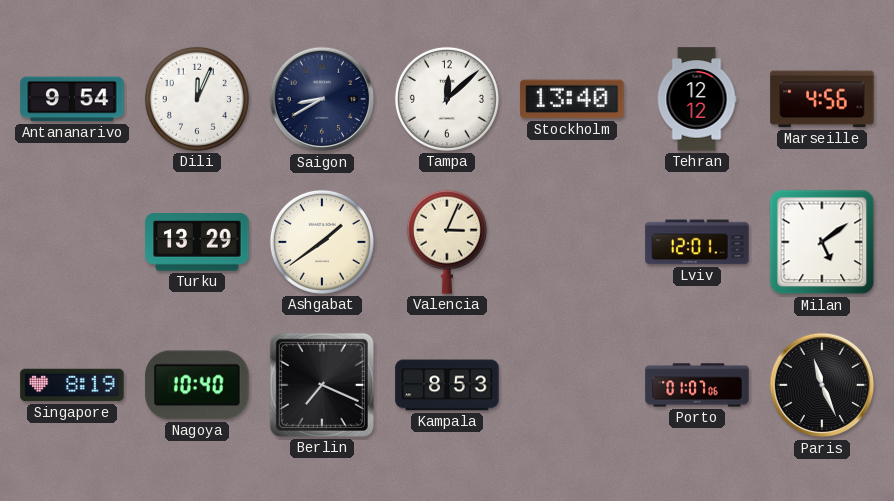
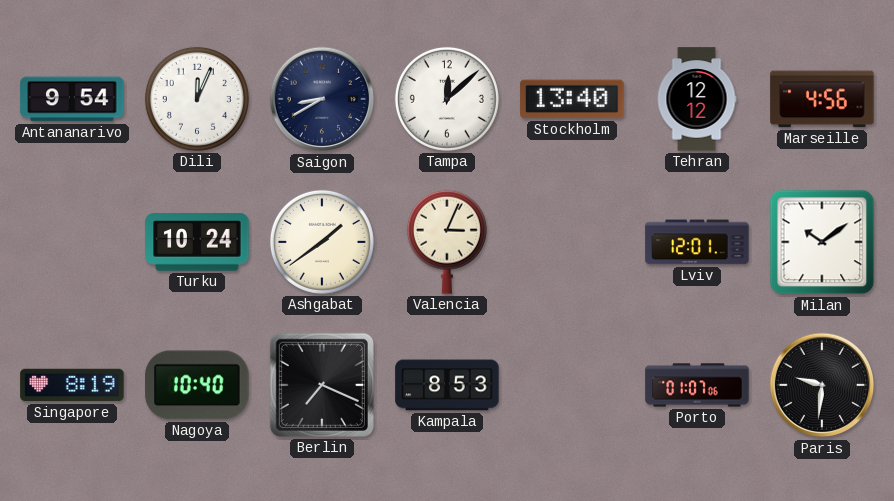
Turku: 13:29 -> 10:24
Milan: 5:09 -> 10:09
Paris: 11:26 -> 9:31
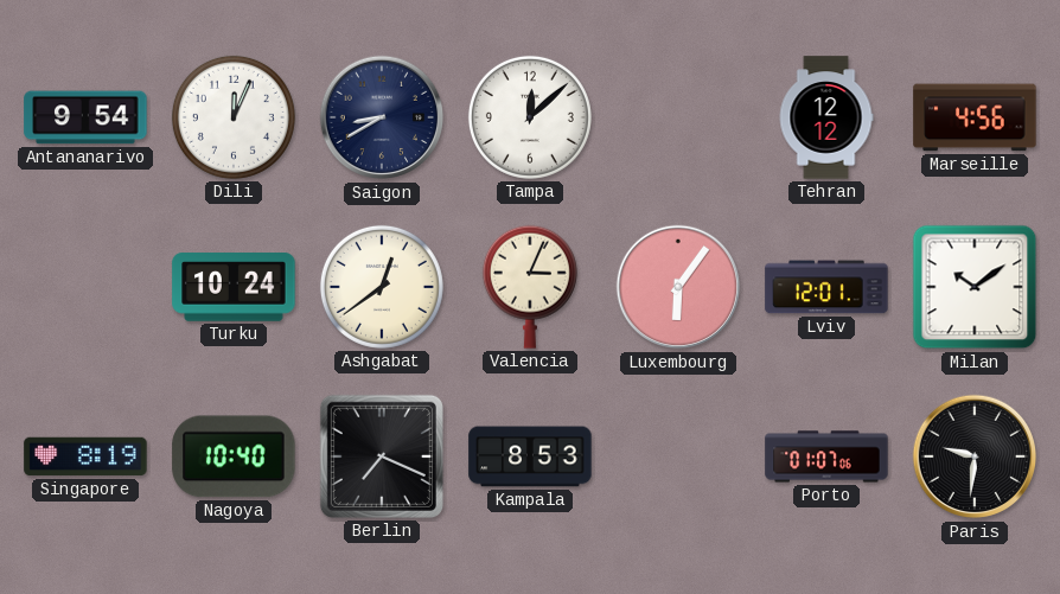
Stockholm: 13:40 -> none
Ashgabat: 1:39 -> 12:39
Luxembourg: none -> 6:06
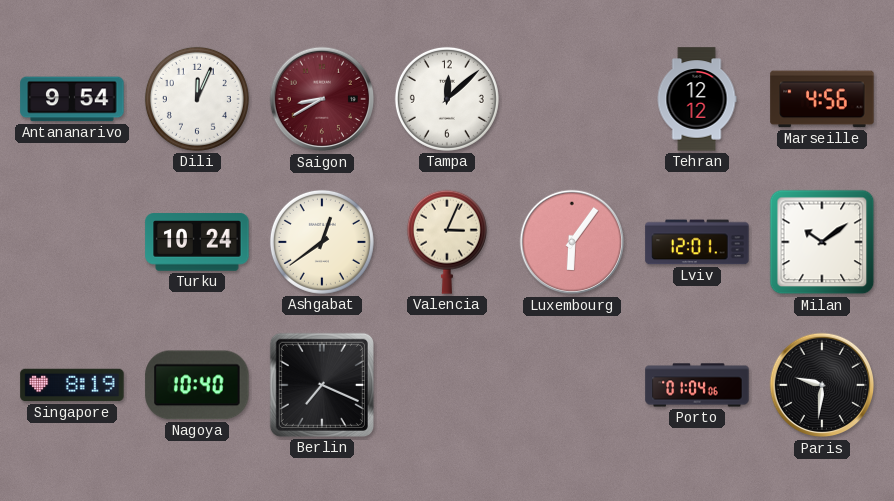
Saigon dial: navy -> burgundy
Kampala: 8:53 -> none
Porto: 01:07 -> 01:04
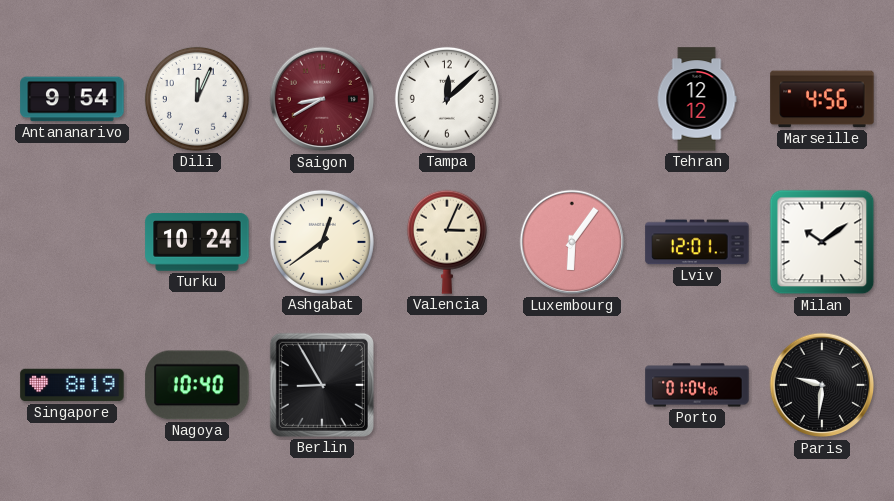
Berlin: 7:19 -> 8:55
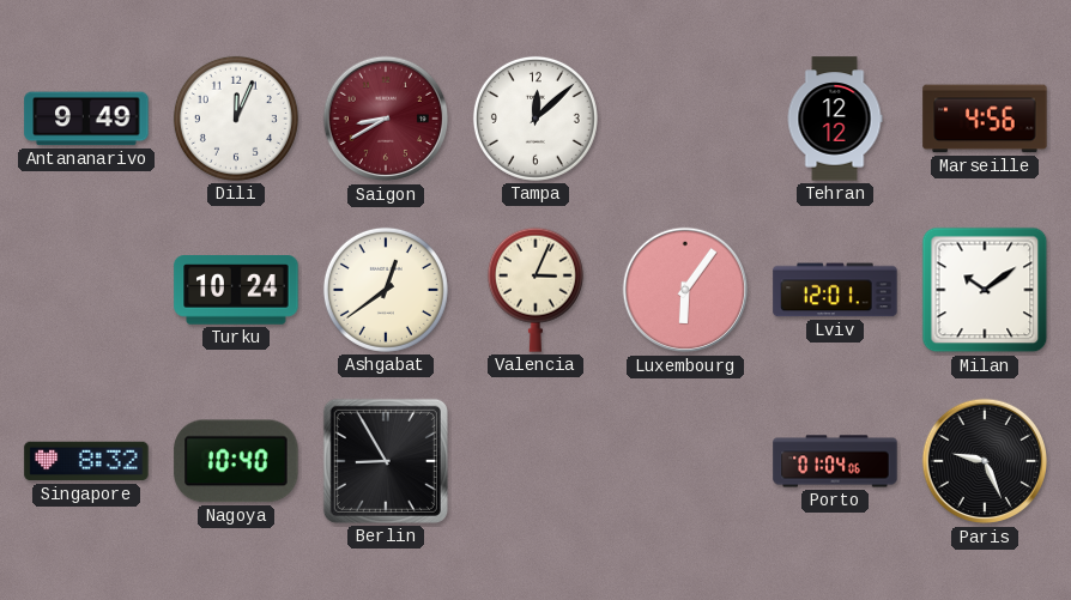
Antananarivo: 9:54 -> 9:49
Singapore: 8:19 -> 8:32
Paris: 9:31 -> 9:26
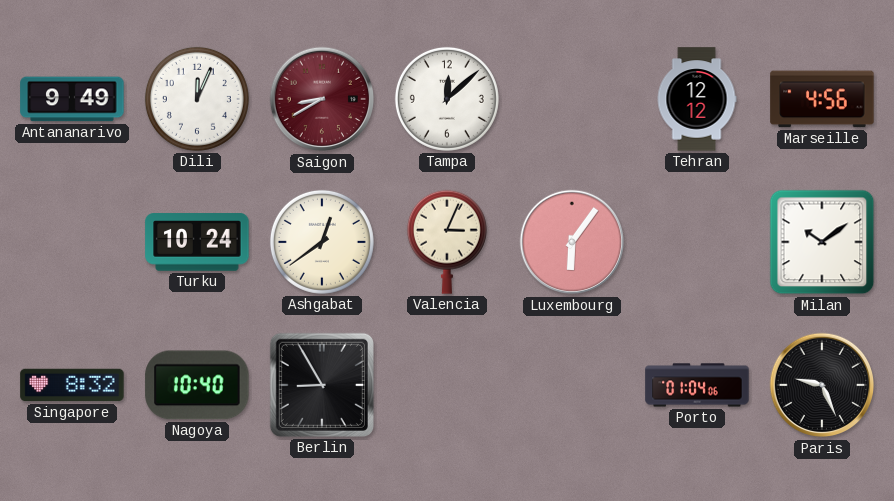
Lviv: 12:01 -> none
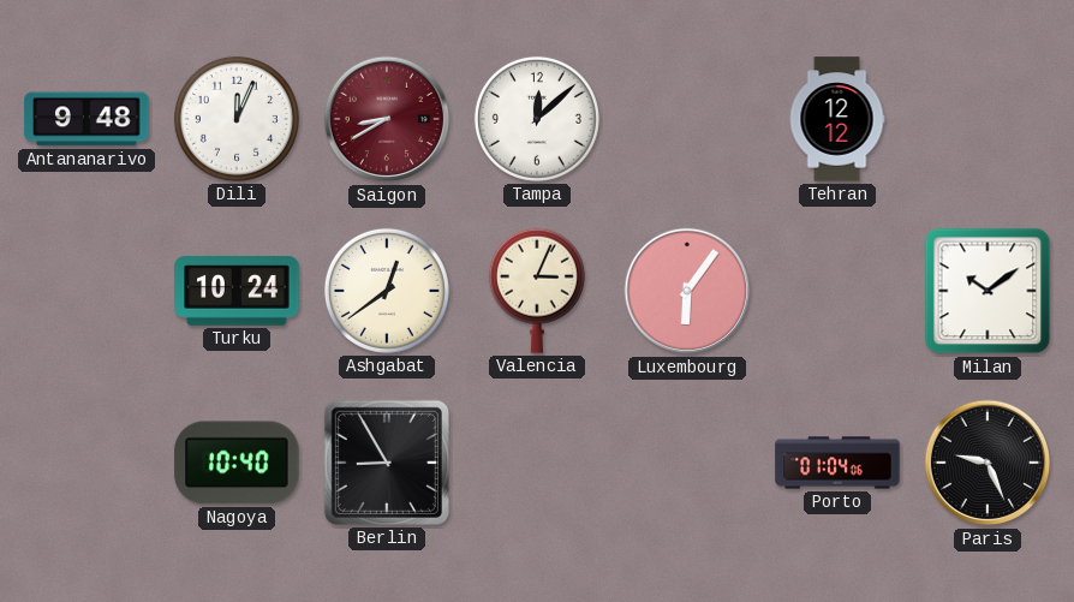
Antananarivo: 9:49 -> 9:48
Marseille: 4:56 -> none
Singapore: 8:32 -> none
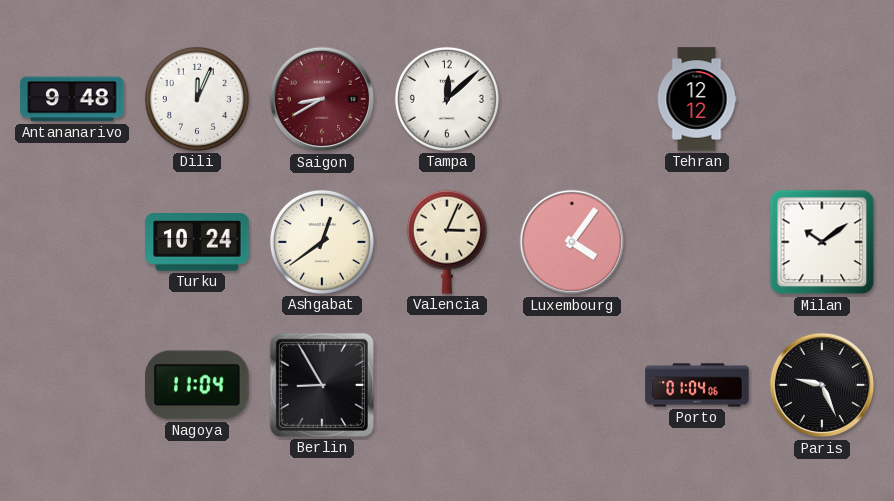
Luxembourg: 6:06 -> 4:06
Nagoya: 10:40 -> 11:04
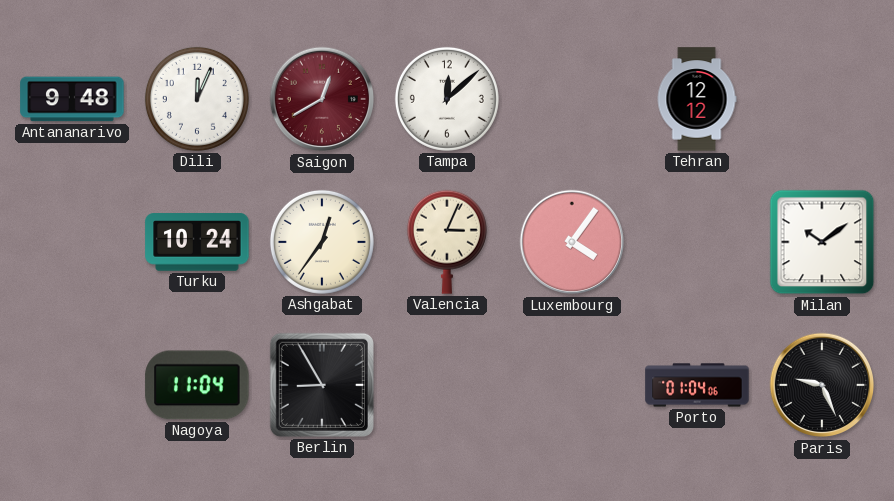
Saigon: 8:40 -> 12:40
Ashgabat: 12:39 -> 12:36
